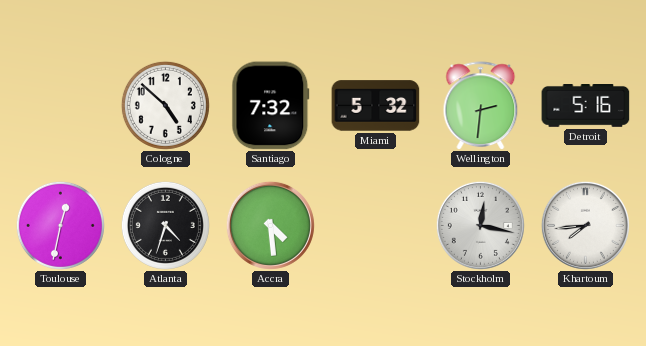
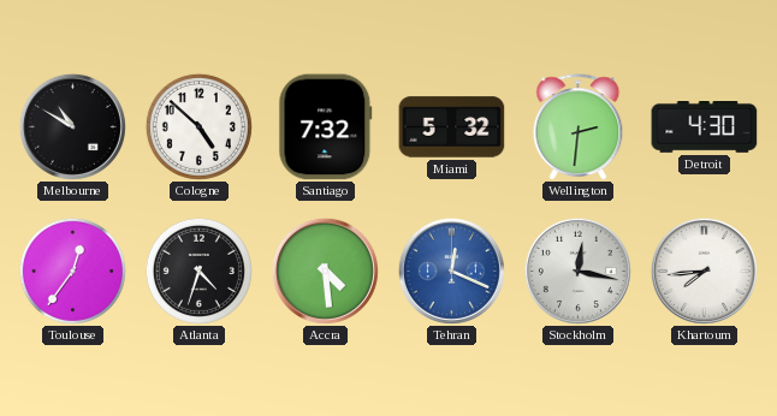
Melbourne: none -> 10:50
Detroit: 5:16 -> 4:30
Toulouse: 12:32 -> 12:36
Tehran: none -> 12:19
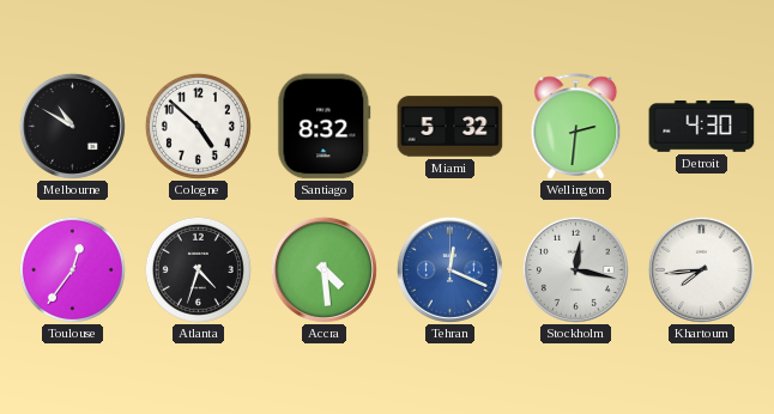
Santiago: 7:32 -> 8:32
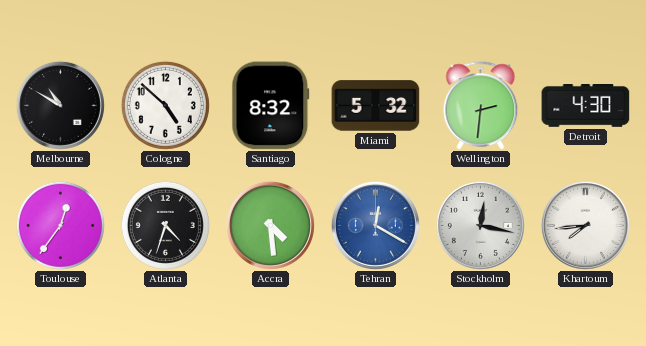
Tehran: 12:19 -> 12:20
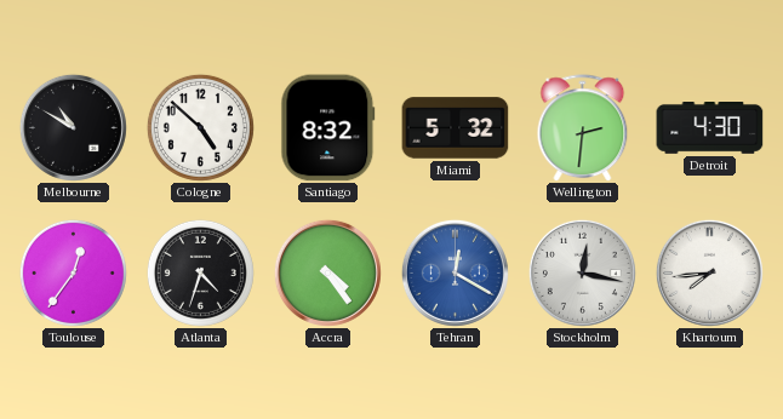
Accra: 4:29 -> 4:24
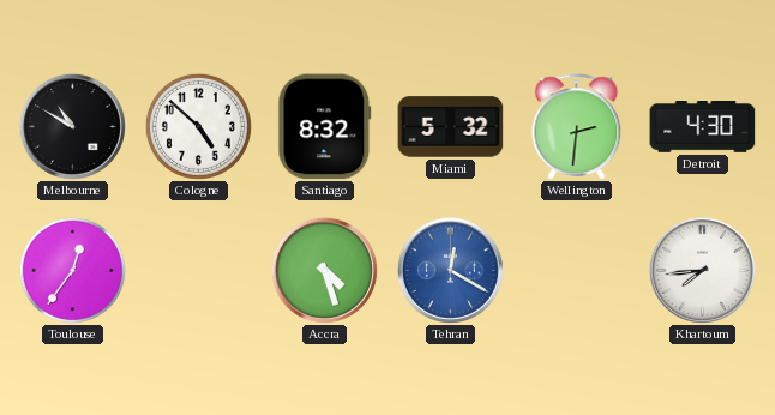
Atlanta: 4:33 -> none
Accra: 4:24 -> 4:27
Stockholm: 12:17 -> none
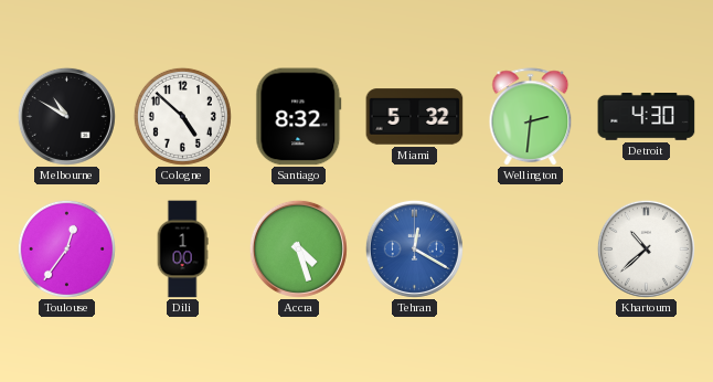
Dili: none -> 1:00
Khartoum: 7:44 -> 10:38
